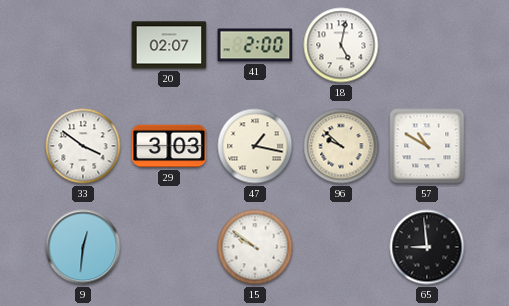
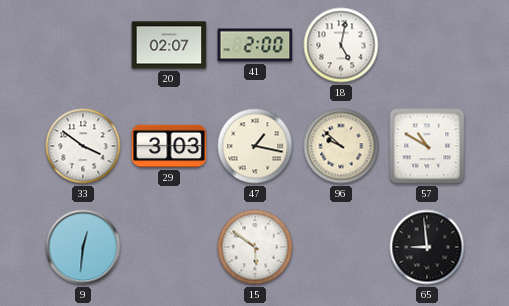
15: 9:51 -> 5:51
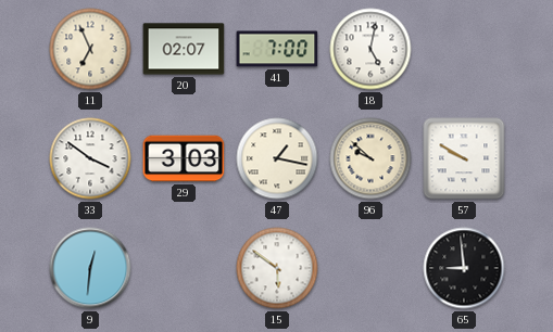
11: none -> 6:56
41: 2:00 -> 7:00
57: 10:50 -> 9:50
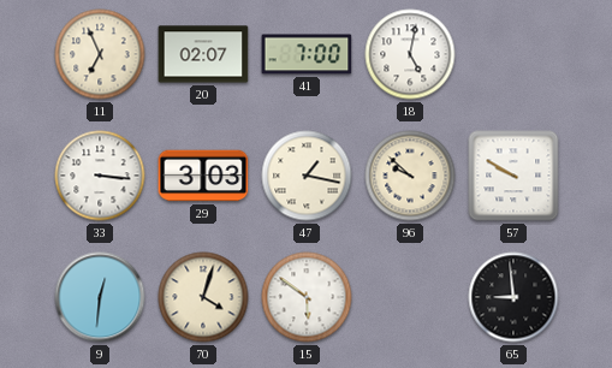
33: 3:51 -> 3:16
70: none -> 4:03
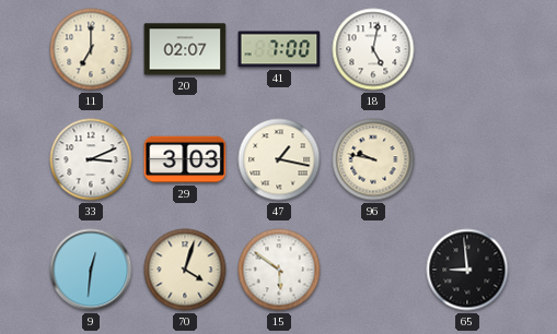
11: 6:56 -> 7:00
33: 3:16 -> 3:11
96: 9:52 -> 9:47
57: 9:50 -> none
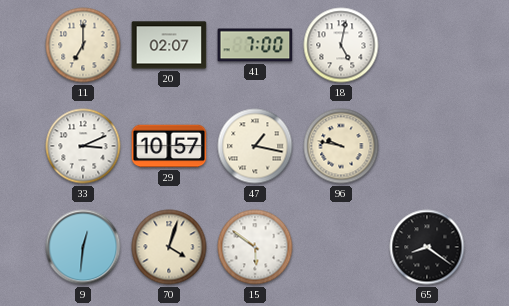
29: 3:03 -> 10:57
65: 8:59 -> 8:21
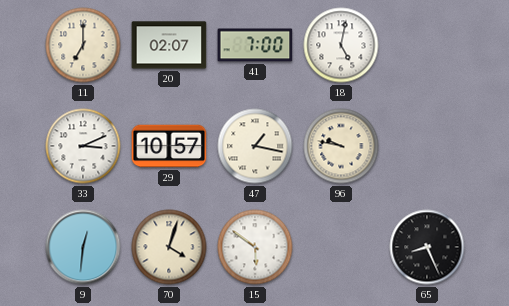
65: 8:21 -> 8:26
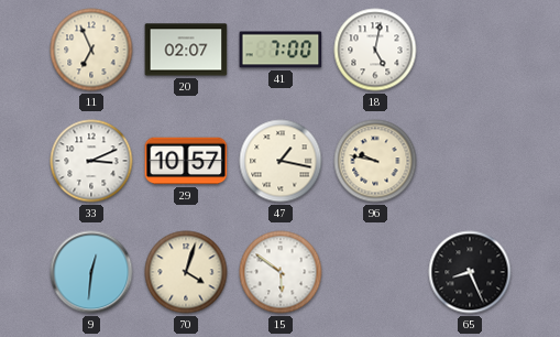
11: 7:00 -> 6:56
